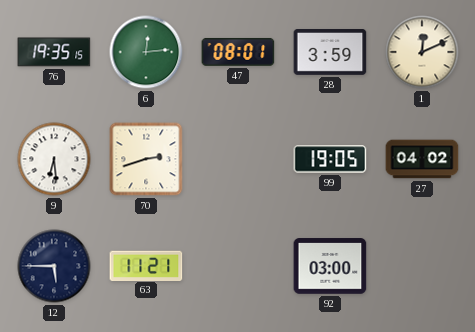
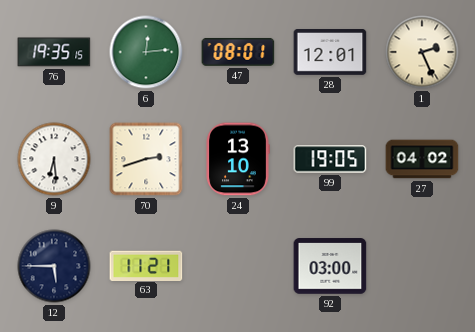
28: 3:59 -> 12:01
1: 12:11 -> 2:26
24: none -> 13:10
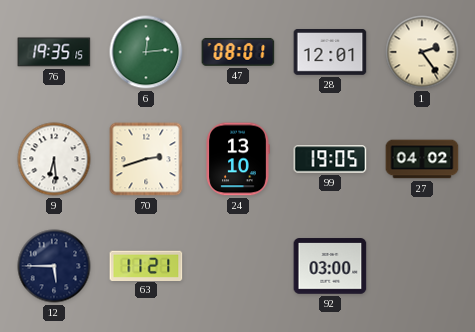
1: 2:26 -> 2:24
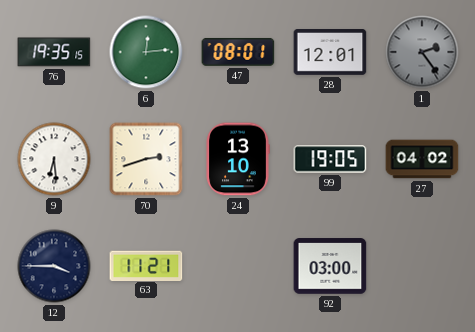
1 dial: cream -> grey
12: 5:45 -> 3:45
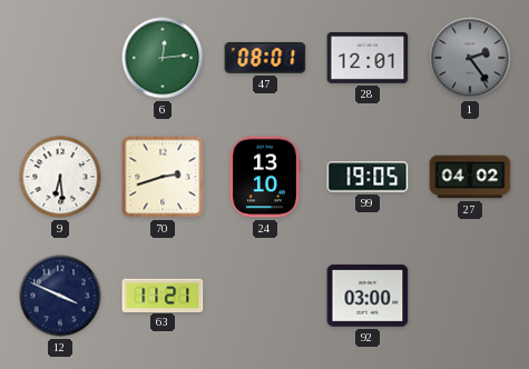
76: 19:35 -> none
12: 3:45 -> 3:49
